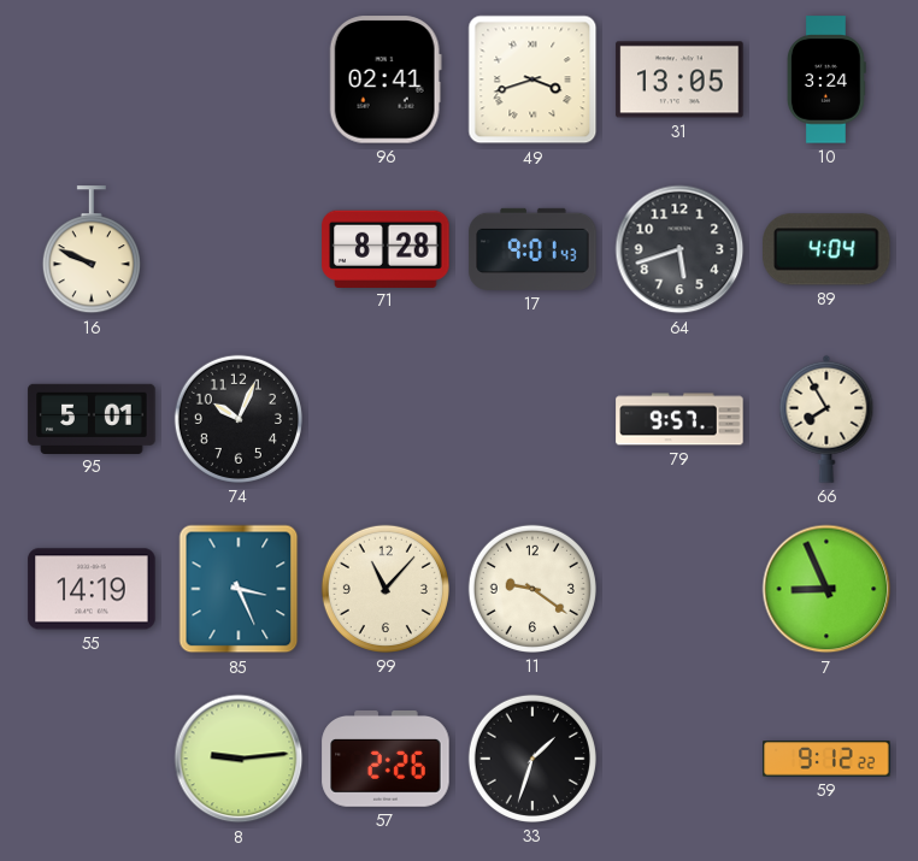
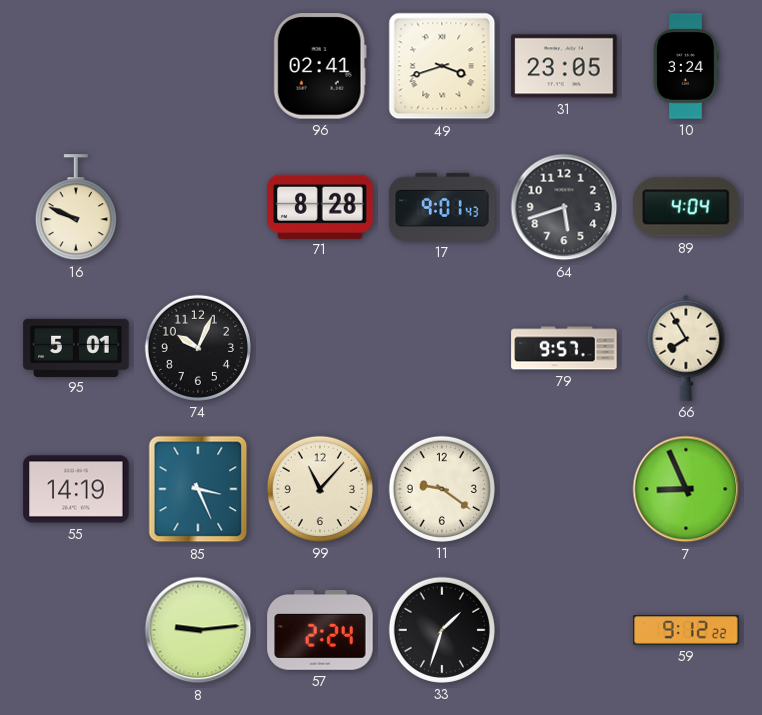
31: 13:05 -> 23:05
57: 2:26 -> 2:24
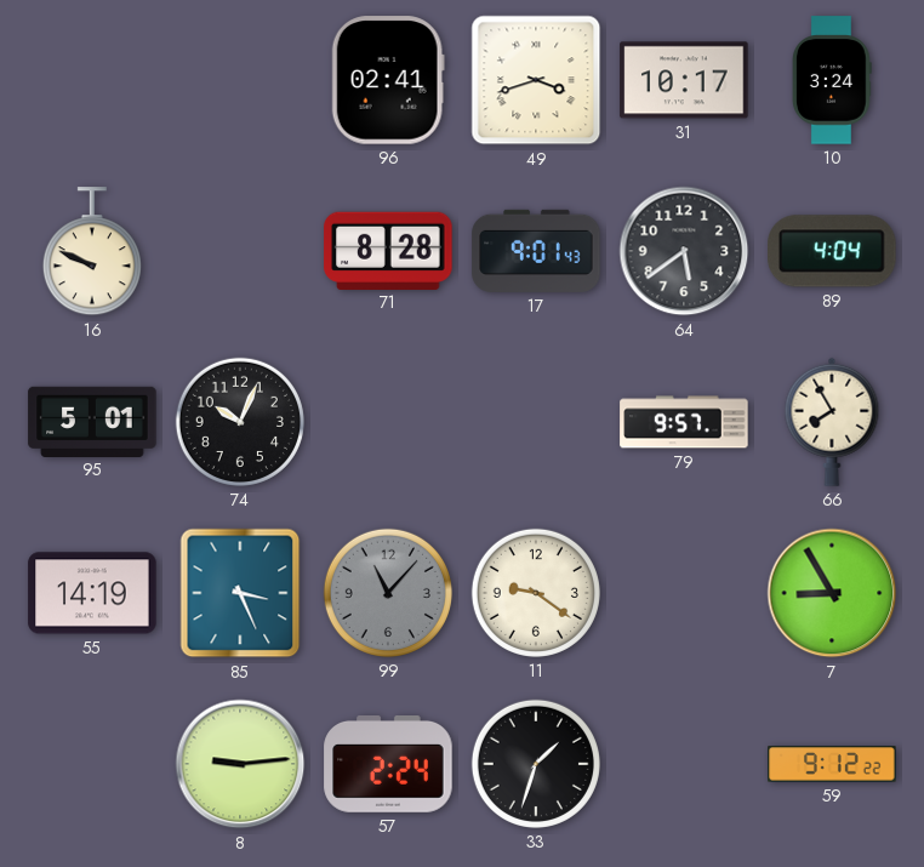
31: 23:05 -> 10:17
64: 5:42 -> 5:39
99 dial: cream -> grey
7: 8:56 -> 8:55
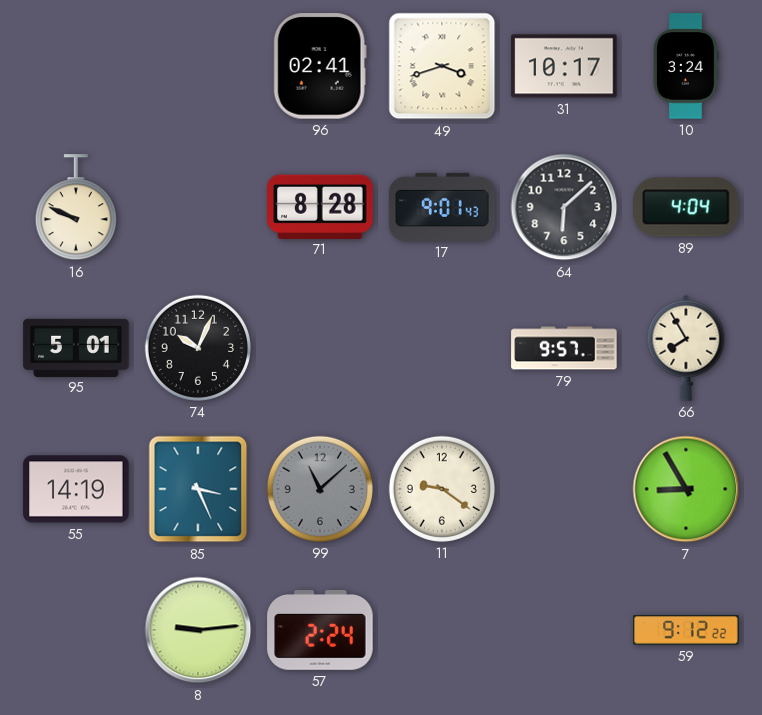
64: 5:39 -> 6:08
99: 11:07 -> 11:08
33: 1:33 -> none
